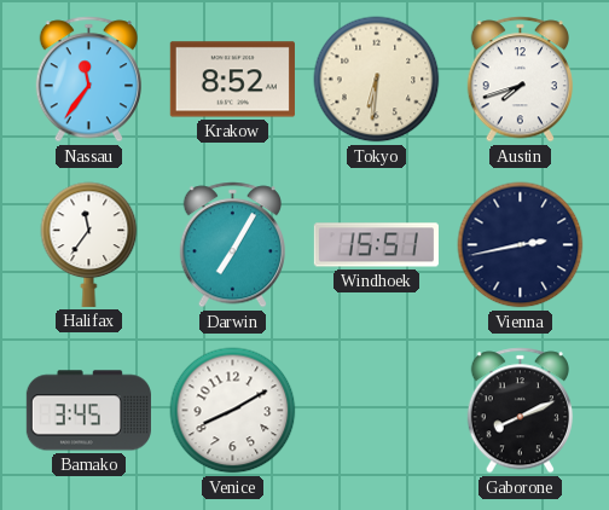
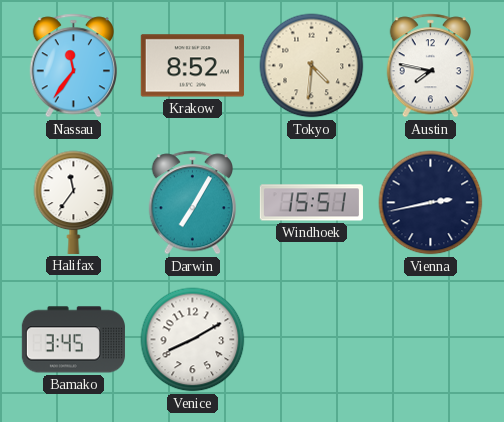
Tokyo: 6:31 -> 4:31
Austin: 7:42 -> 7:47
Gaborone: 8:11 -> none
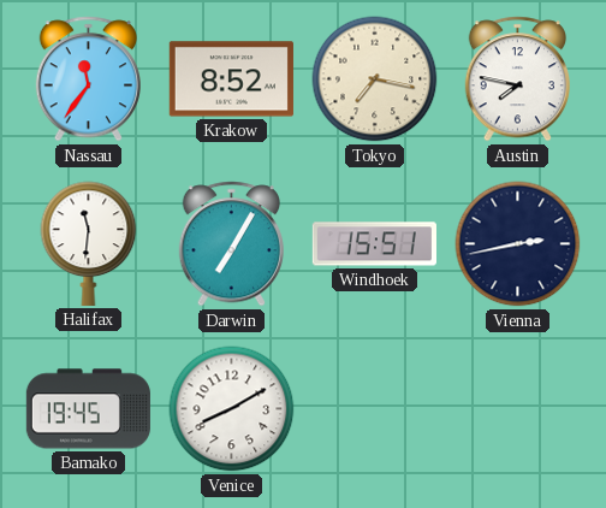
Tokyo: 4:31 -> 7:17
Halifax: 11:36 -> 11:31
Bamako: 3:45 -> 19:45
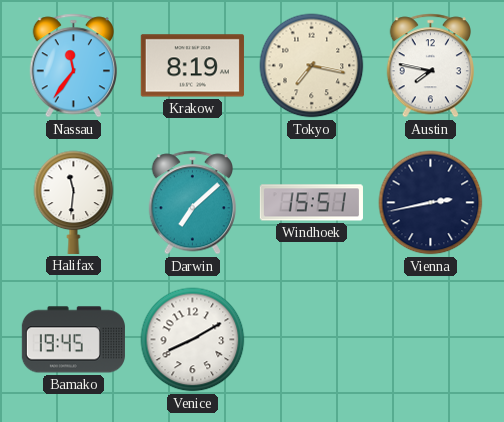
Krakow: 8:52 -> 8:19
Darwin: 7:05 -> 7:08
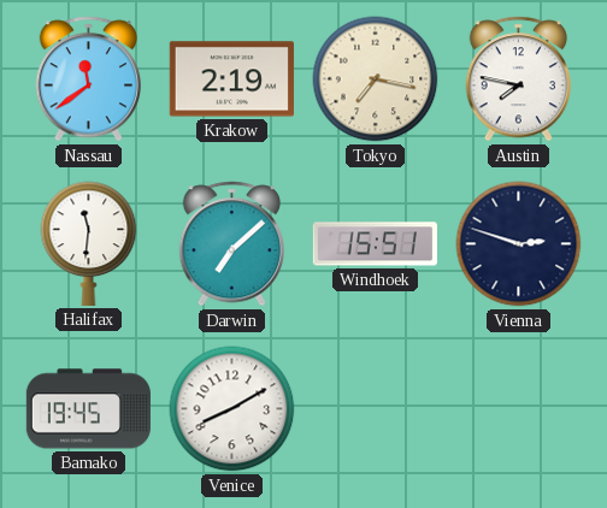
Nassau: 11:36 -> 11:39
Krakow: 8:19 -> 2:19
Vienna: 2:43 -> 2:48
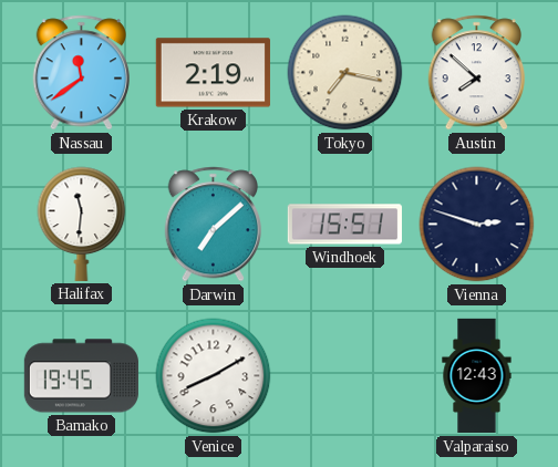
Austin: 7:47 -> 7:52
Valparaiso: none -> 12:43
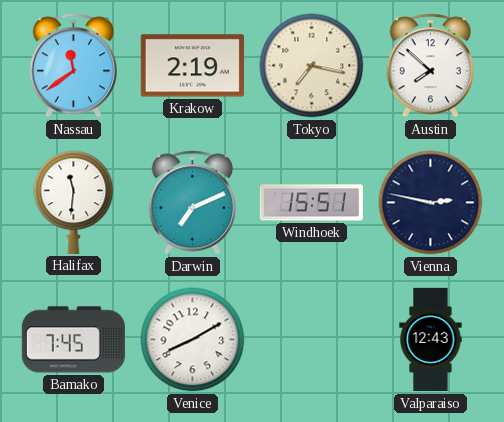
Darwin: 7:08 -> 7:11
Vienna: 2:48 -> 2:47
Bamako: 19:45 -> 7:45
